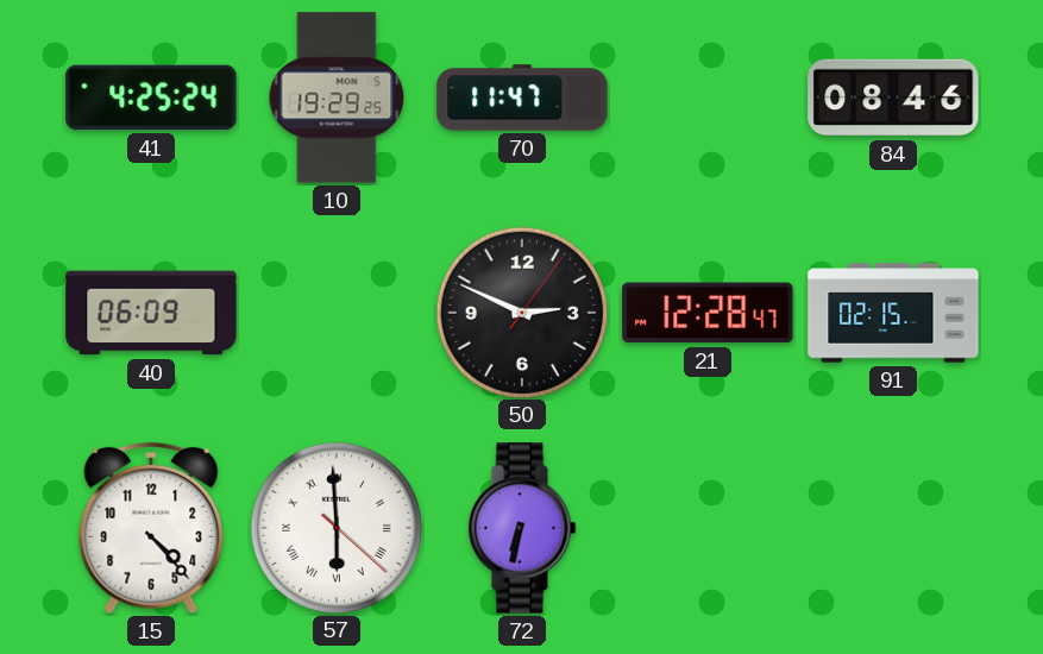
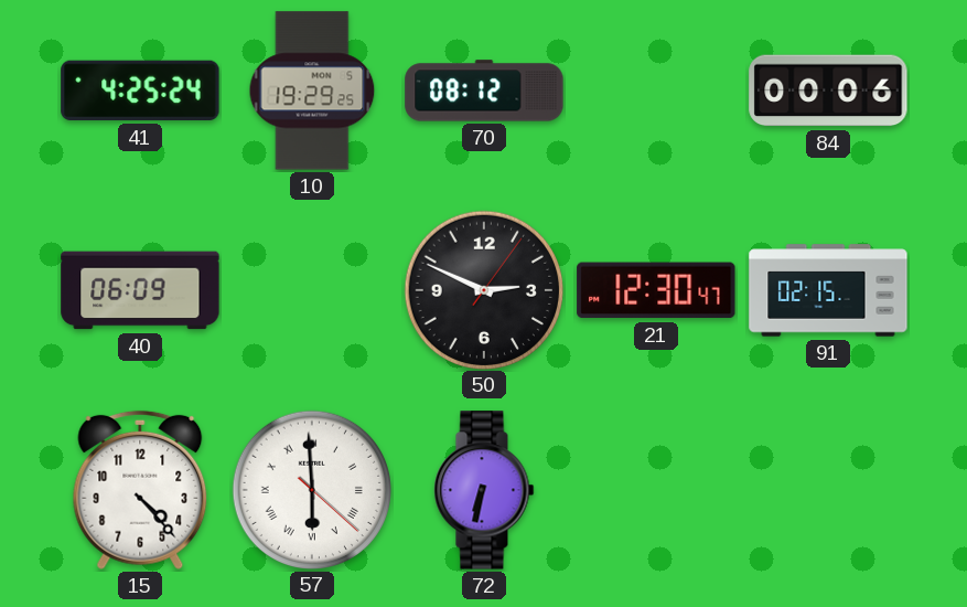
70: 11:47 -> 08:12
84: 08:46 -> 00:06
21: 12:28 -> 12:30
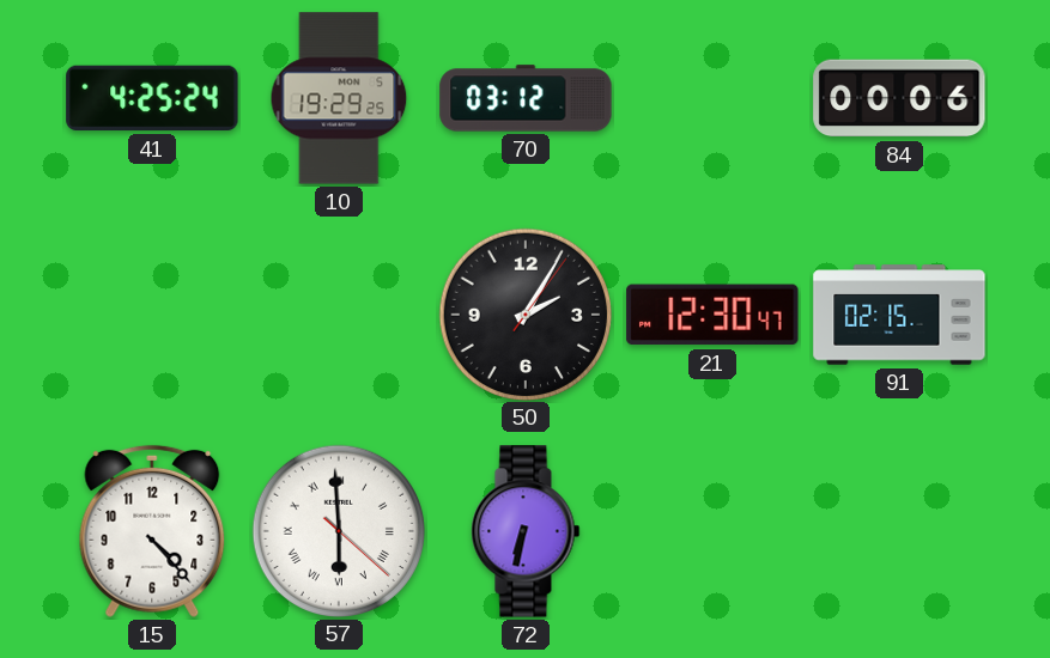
70: 08:12 -> 03:12
40: 06:09 -> none
50: 2:49 -> 2:05
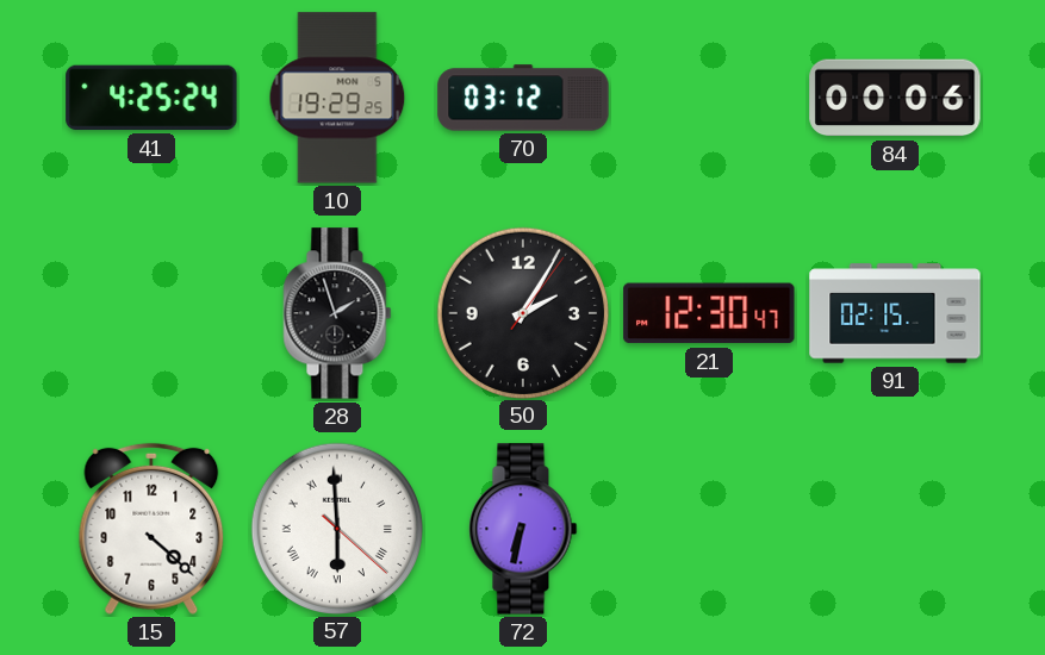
28: none -> 1:57
15: 4:23 -> 4:22
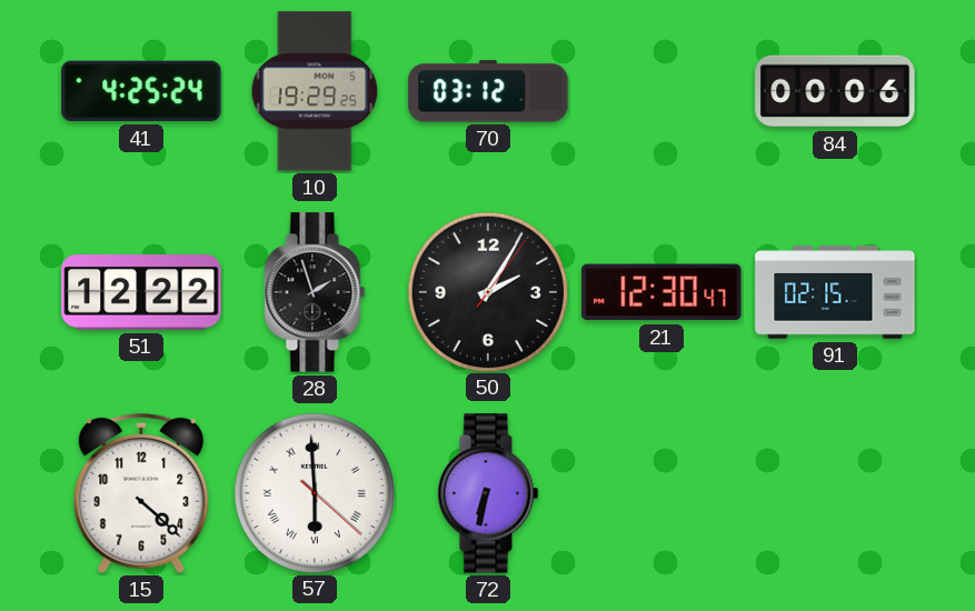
51: none -> 12:22
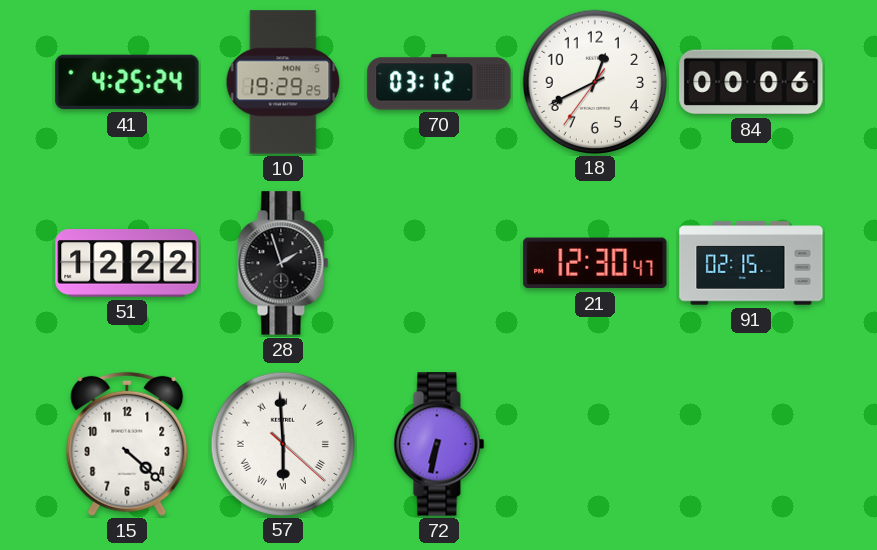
18: none -> 12:40
50: 2:05 -> none
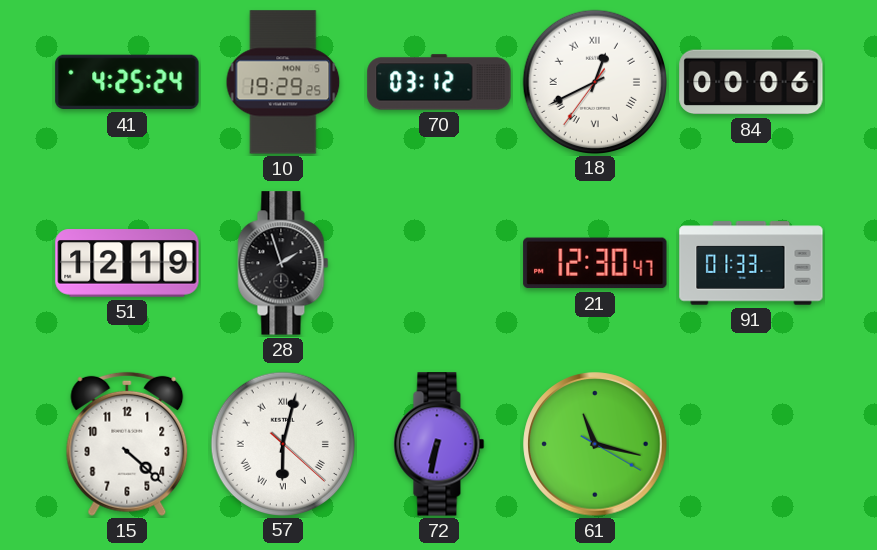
18 numerals: Arabic -> Roman
51: 12:22 -> 12:19
91: 02:15 -> 01:33
57: 5:59 -> 6:02
61: none -> 11:17
